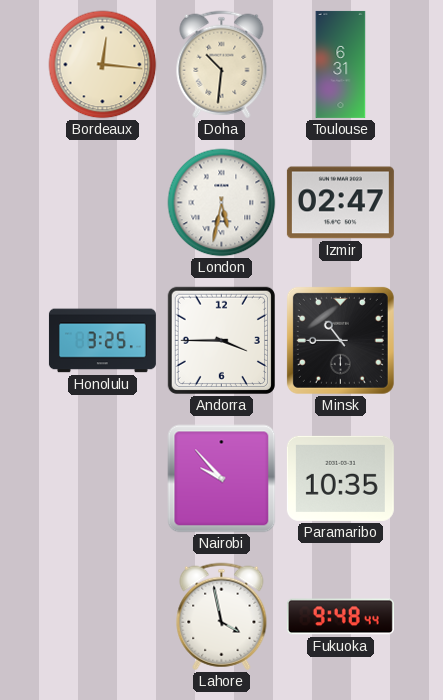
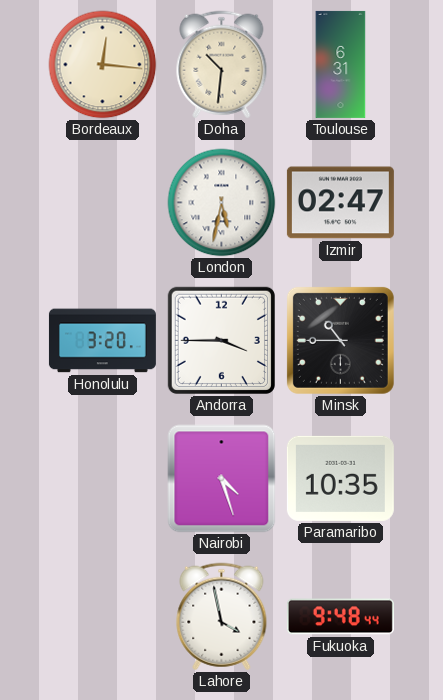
Honolulu: 3:25 -> 3:20
Nairobi: 9:53 -> 4:27
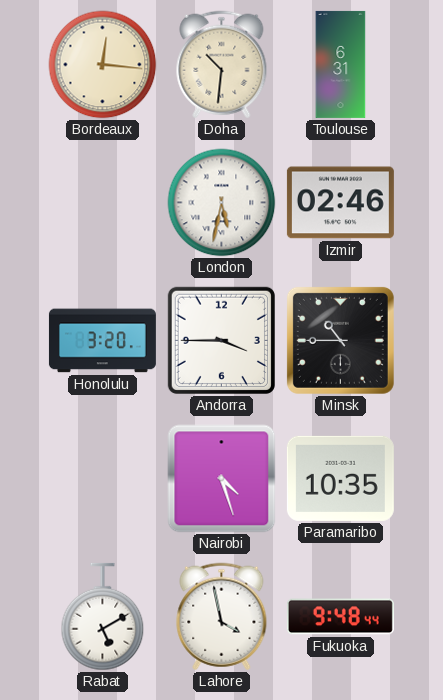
Izmir: 02:47 -> 02:46
Rabat: none -> 5:10
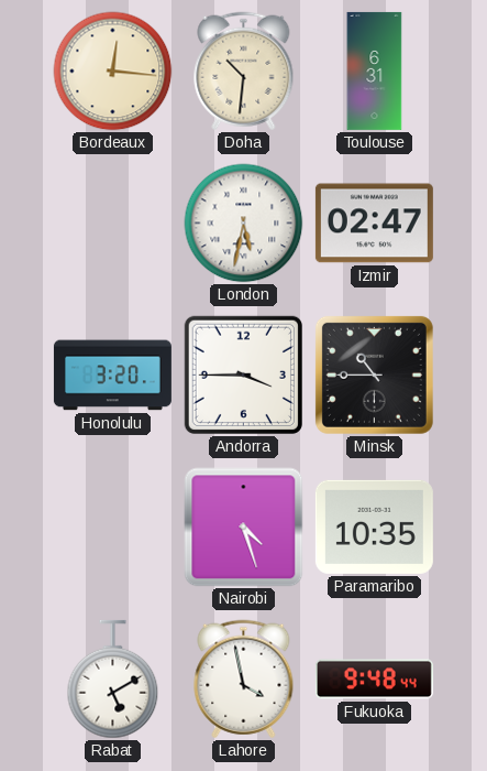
Izmir: 02:46 -> 02:47
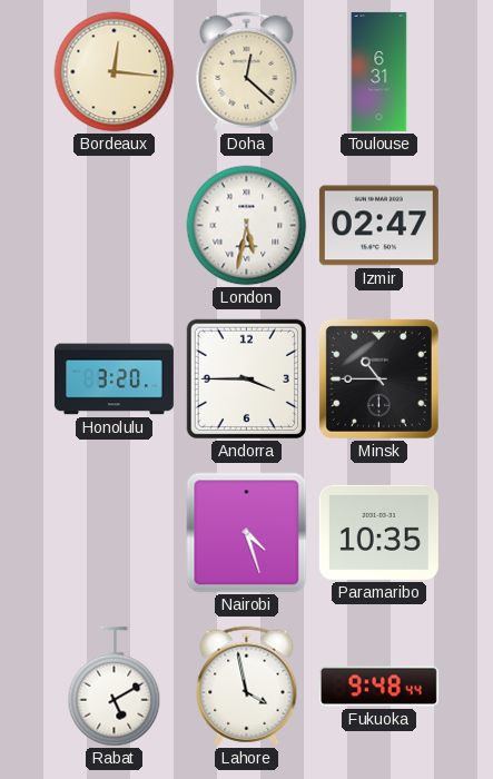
Doha: 10:31 -> 12:22
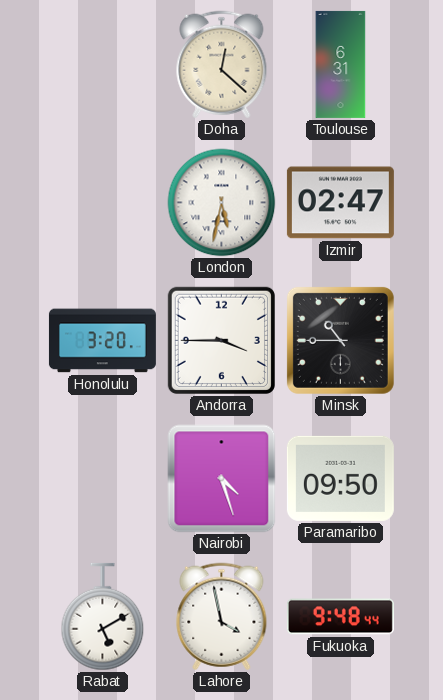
Bordeaux: 12:16 -> none
Paramaribo: 10:35 -> 09:50
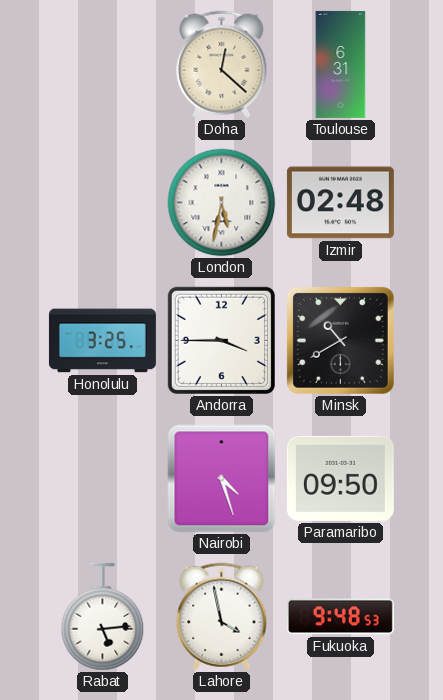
Izmir: 02:47 -> 02:48
Honolulu: 3:20 -> 3:25
Minsk: 10:45 -> 10:40
Rabat: 5:10 -> 5:14
Fukuoka: 9:48:44 -> 9:48:53
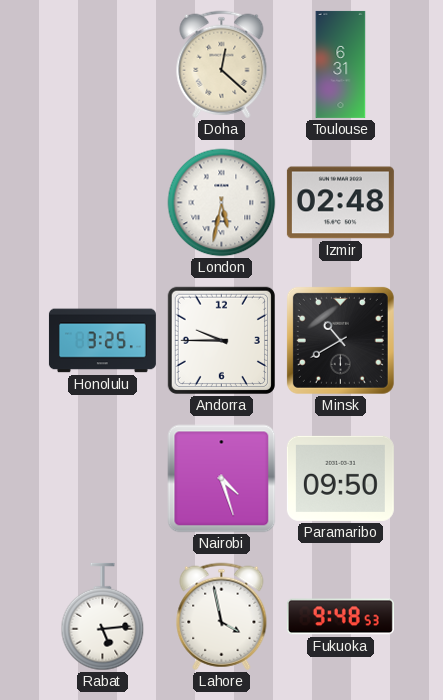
Andorra: 3:45 -> 9:45
